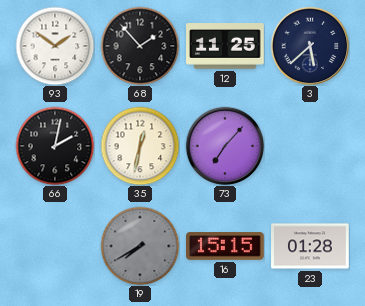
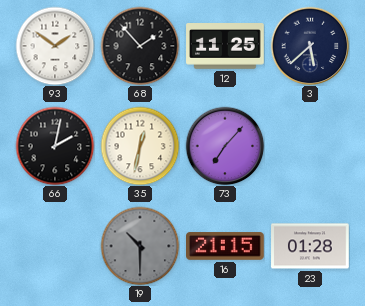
19: 7:40 -> 10:30
16: 15:15 -> 21:15
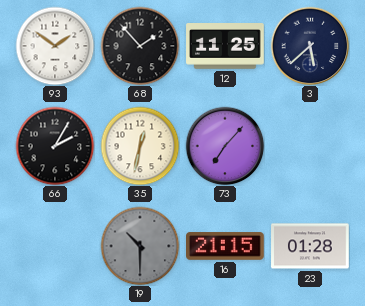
66: 2:02 -> 2:05
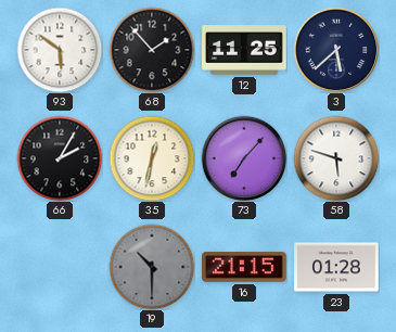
93: 1:51 -> 5:51
58: none -> 5:48
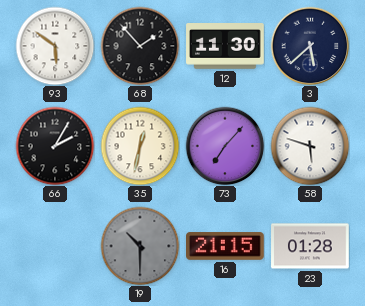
12: 11:25 -> 11:30
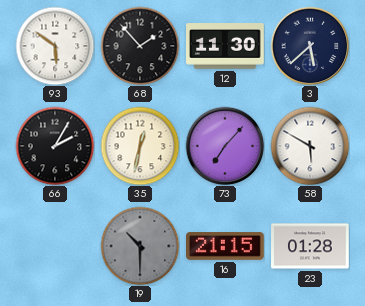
58: 5:48 -> 5:50
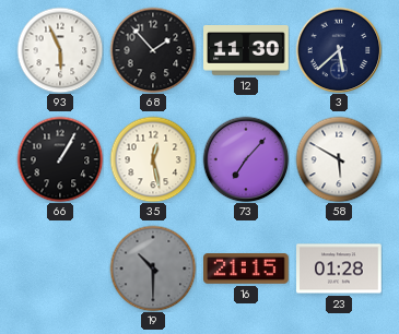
93: 5:51 -> 5:56
66: 2:05 -> 1:05
35: 12:32 -> 12:28
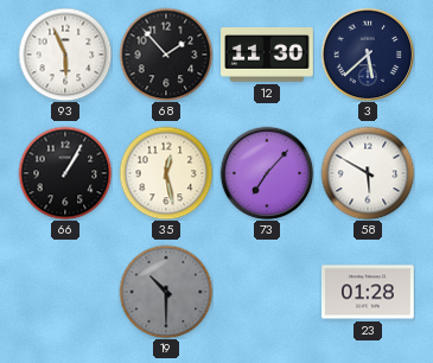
16: 21:15 -> none
